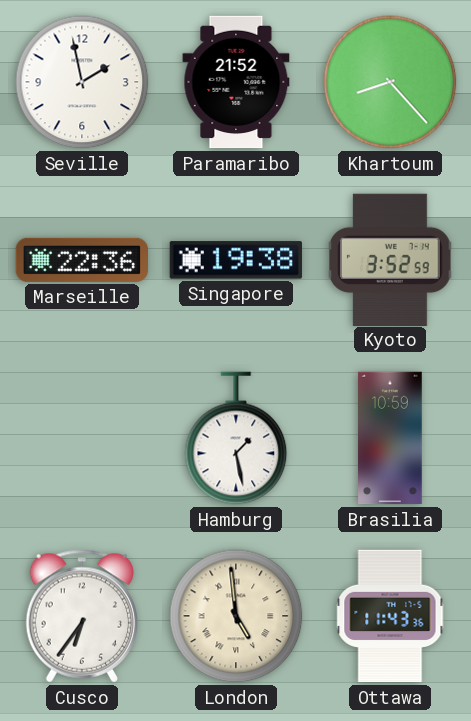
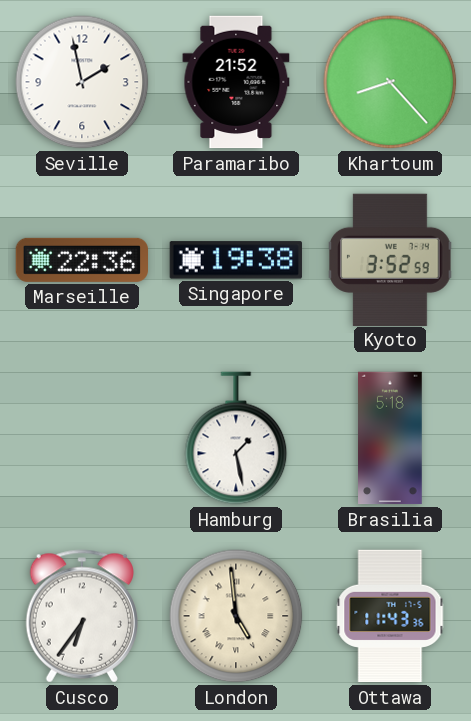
Brasilia: 10:59 -> 5:18
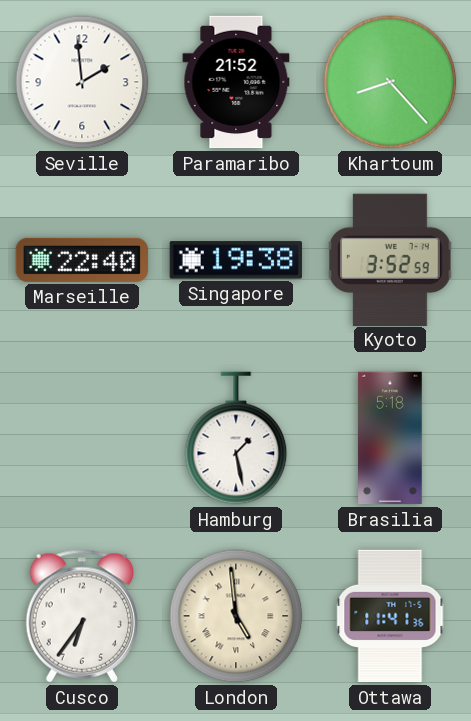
Seville: 1:58 -> 1:59
Marseille: 22:36 -> 22:40
Ottawa: 11:43 -> 11:41
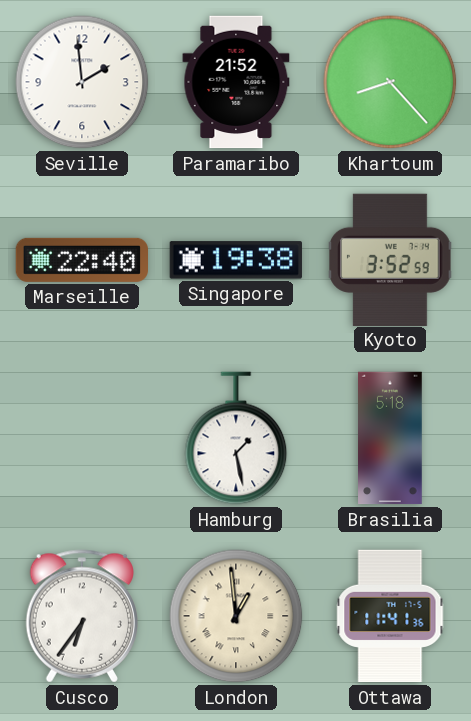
London: 4:59 -> 12:59
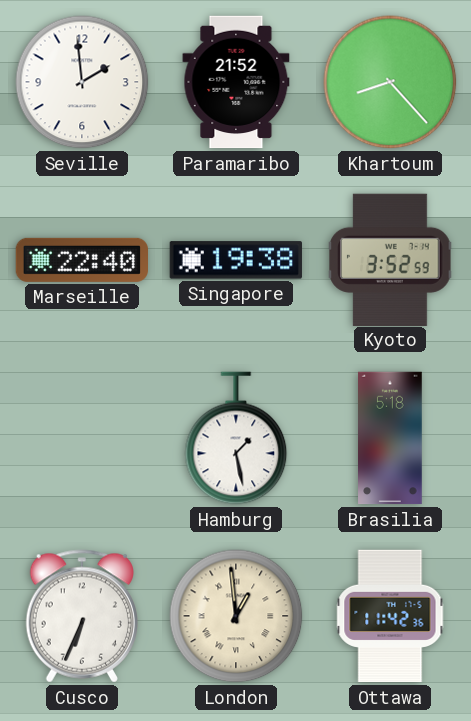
Cusco: 6:36 -> 6:34
Ottawa: 11:41 -> 11:42
